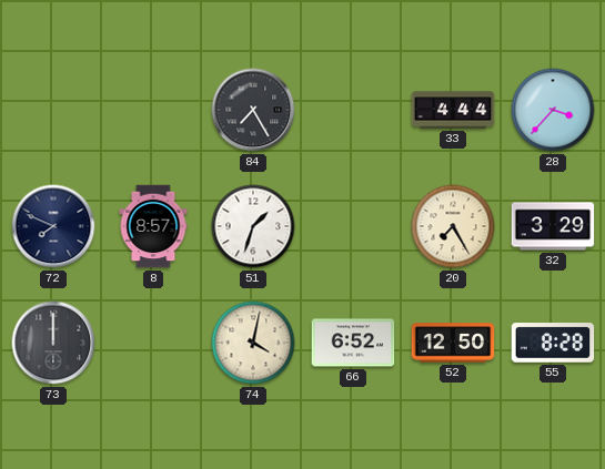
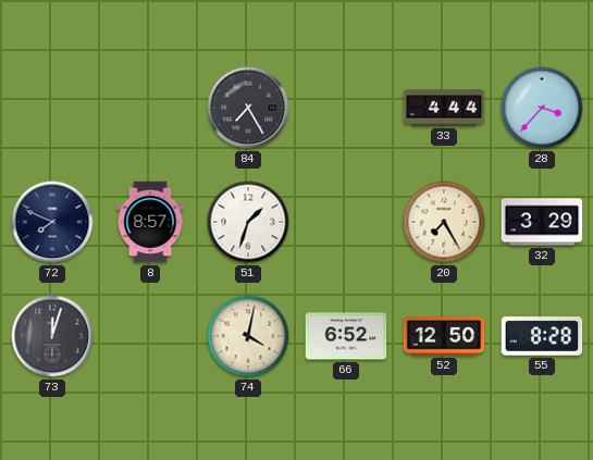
73: 12:00 -> 12:03
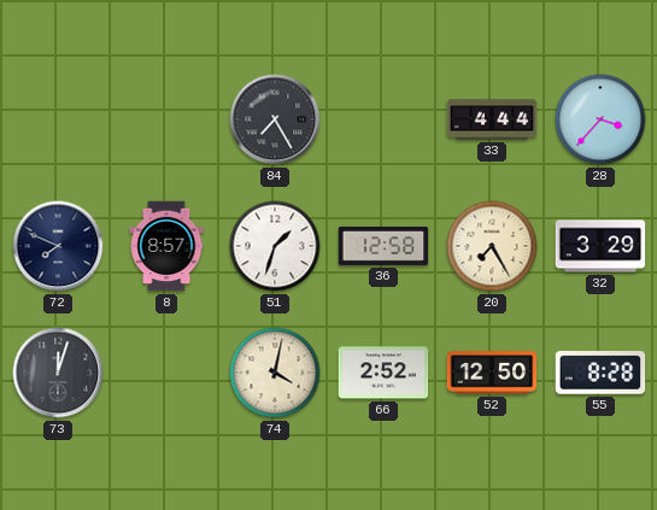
36: none -> 12:58
66: 6:52 -> 2:52
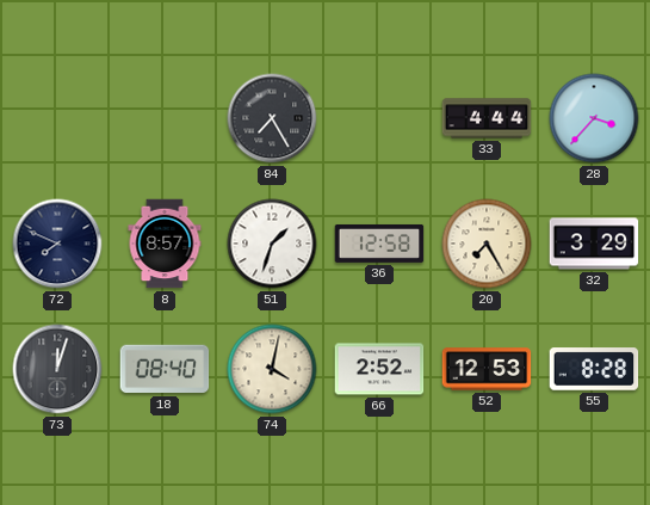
18: none -> 08:40
52: 12:50 -> 12:53
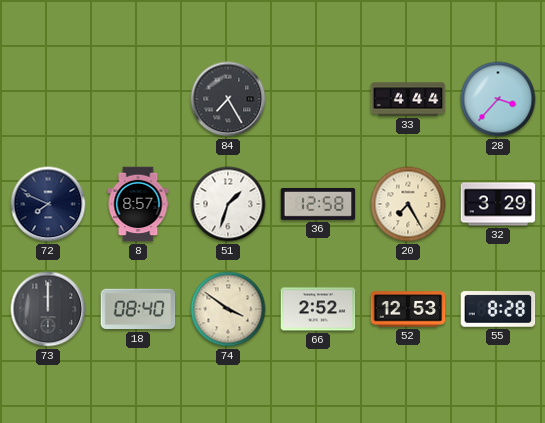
73: 12:03 -> 12:00
74: 4:02 -> 3:51
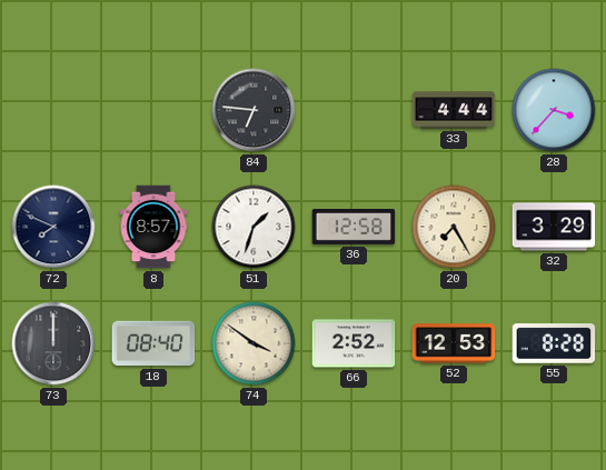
84: 7:25 -> 6:46
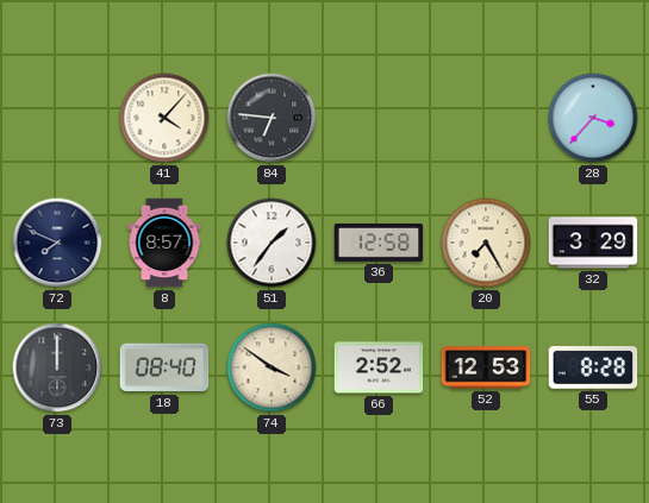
41: none -> 4:07
33: 4:44 -> none
51: 1:33 -> 1:36
